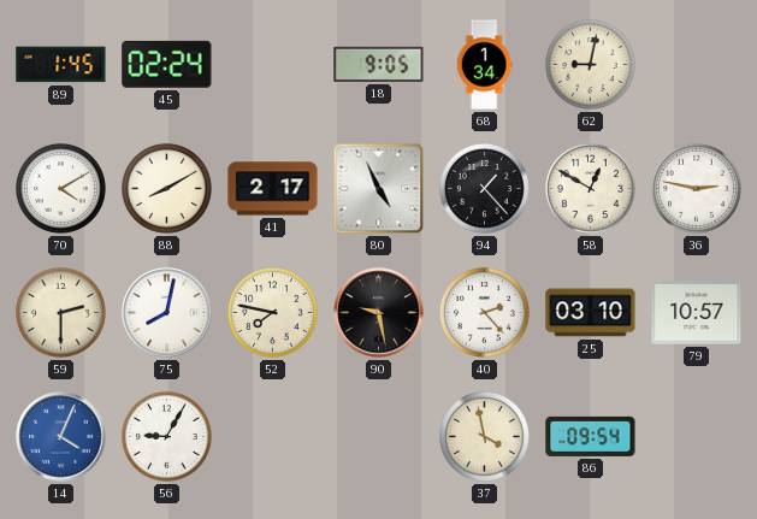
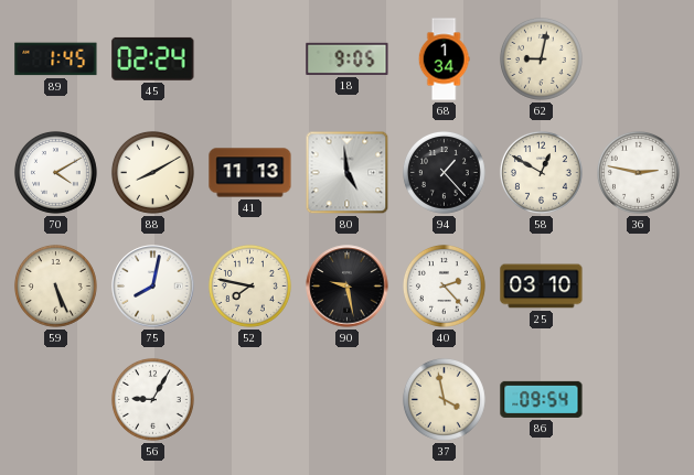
41: 2:17 -> 11:13
80: 4:56 -> 4:59
59: 2:30 -> 5:26
79: 10:57 -> none
14: 4:04 -> none
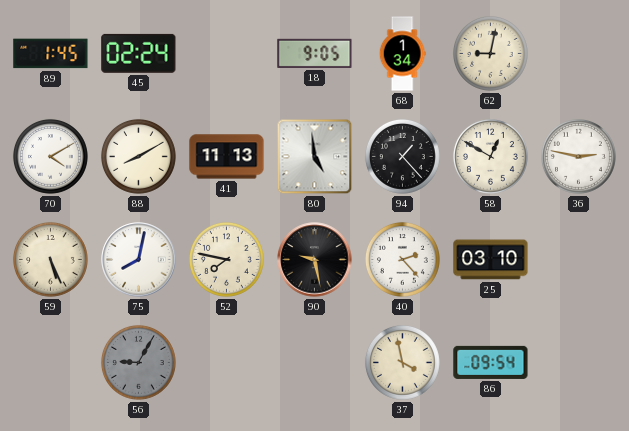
56 dial: white -> grey
